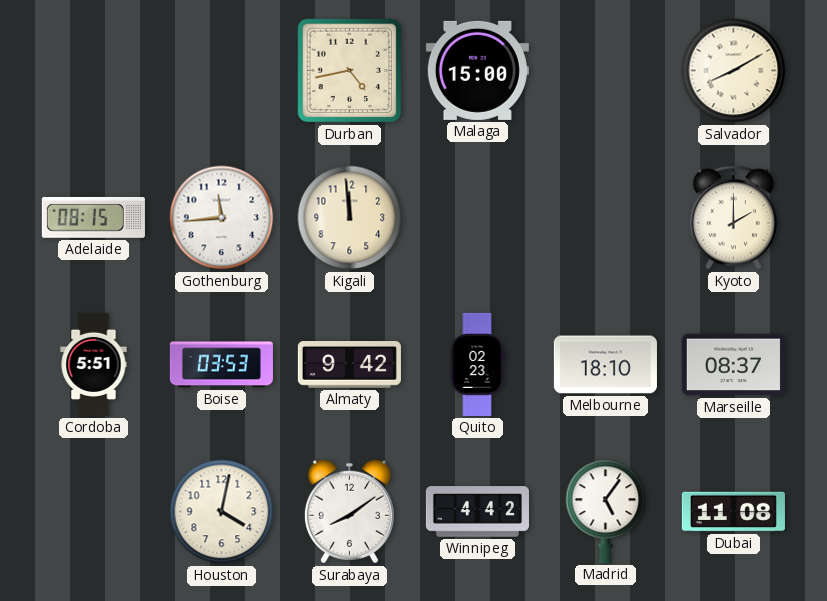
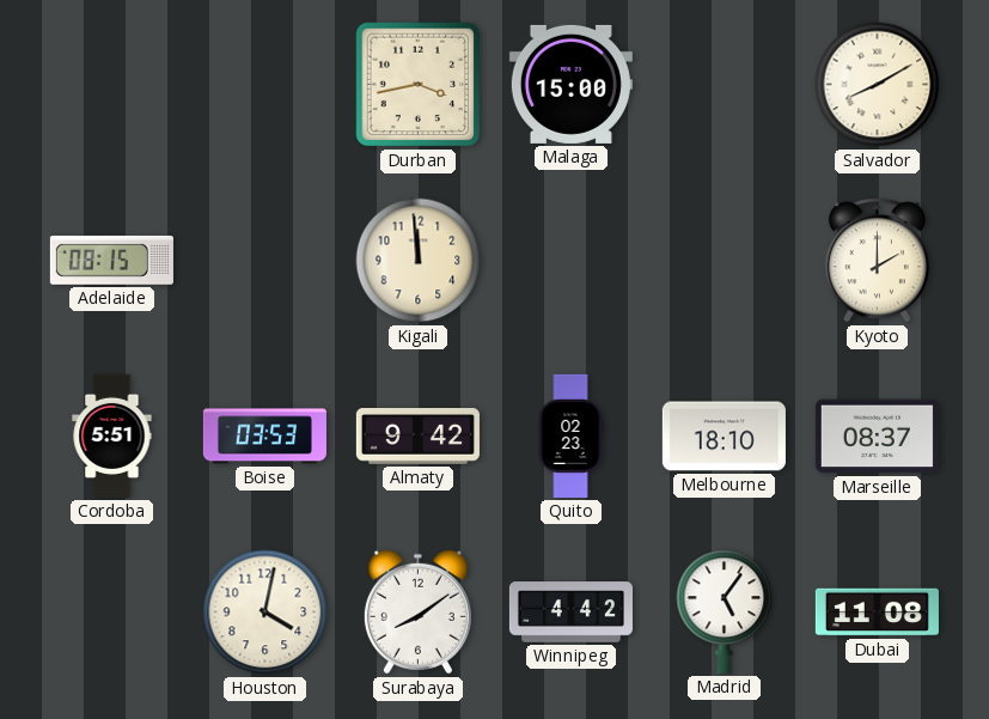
Durban: 4:43 -> 3:43
Gothenburg: 11:44 -> none
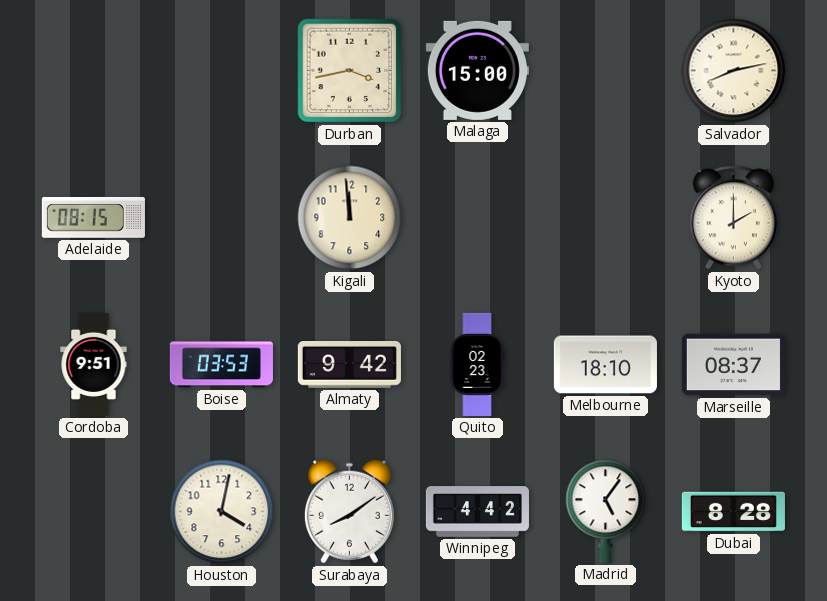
Salvador: 8:10 -> 8:13
Cordoba: 5:51 -> 9:51
Dubai: 11:08 -> 8:28
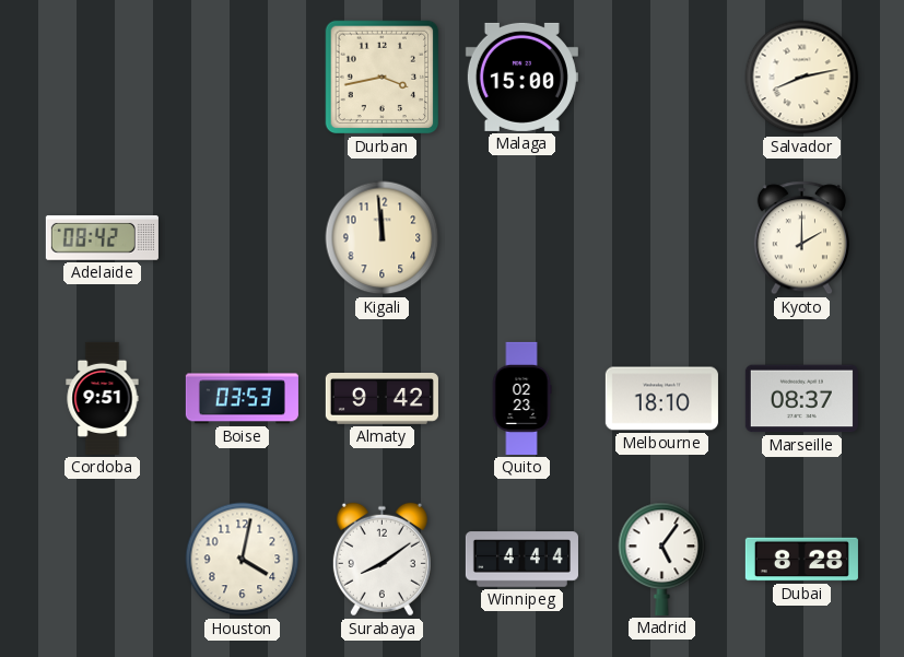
Adelaide: 08:15 -> 08:42
Winnipeg: 4:42 -> 4:44
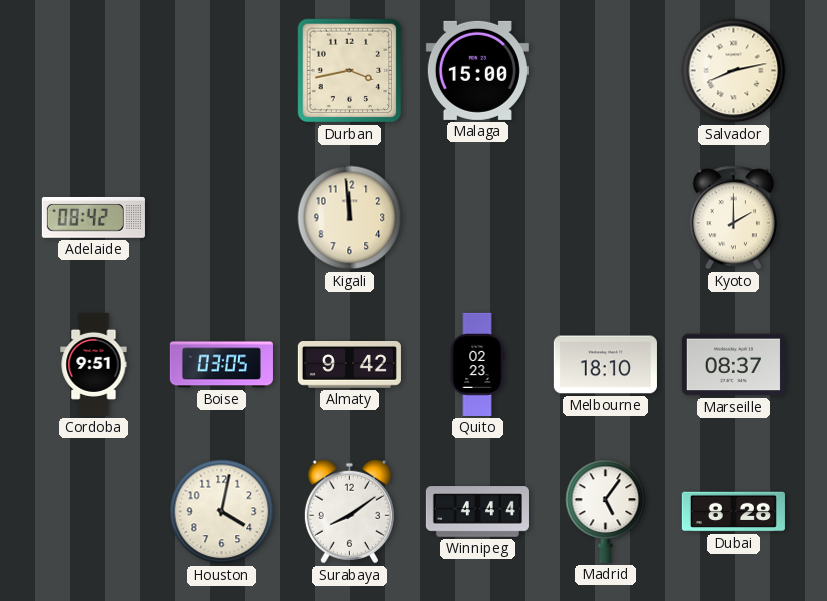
Boise: 03:53 -> 03:05
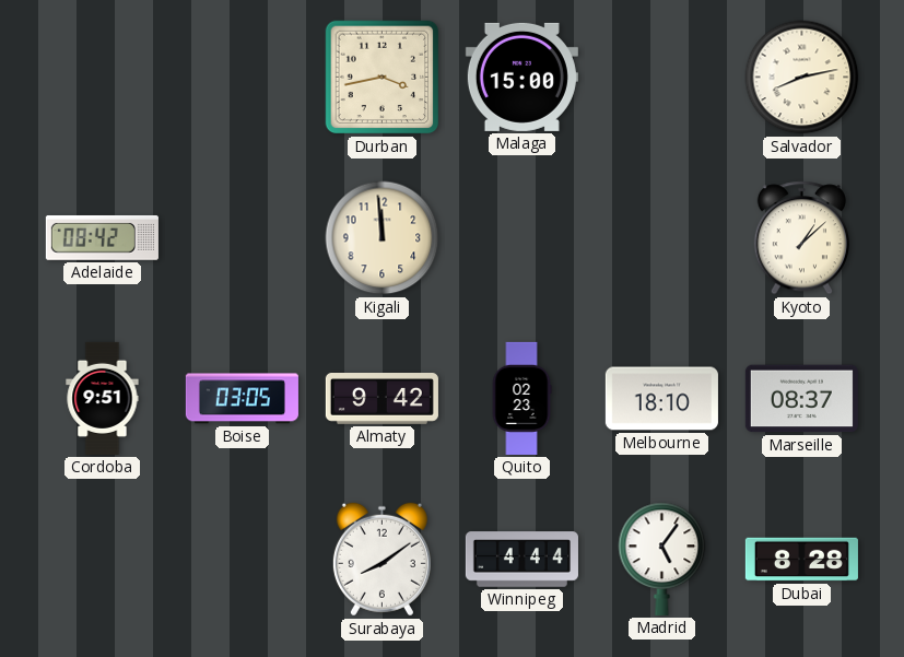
Kyoto: 2:00 -> 1:08
Houston: 4:02 -> none
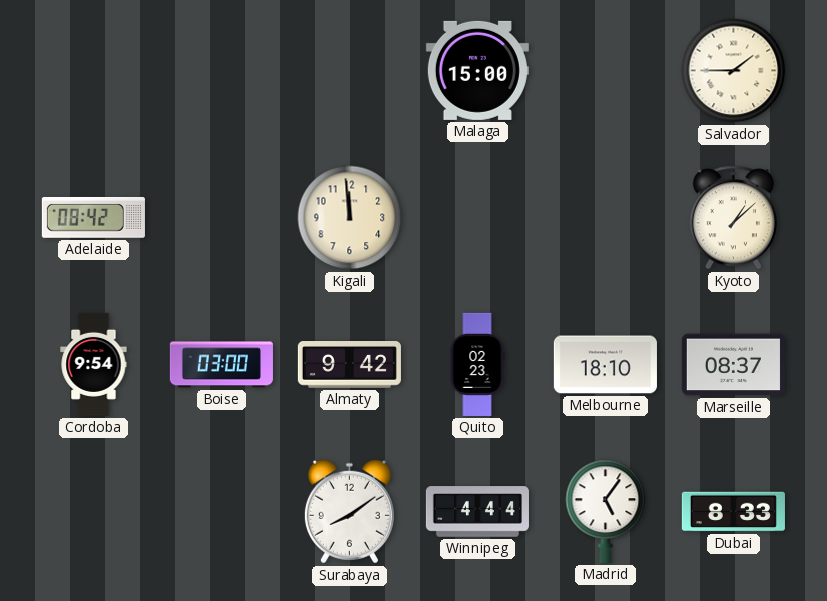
Durban: 3:43 -> none
Salvador: 8:13 -> 1:45
Cordoba: 9:51 -> 9:54
Boise: 03:05 -> 03:00
Dubai: 8:28 -> 8:33
